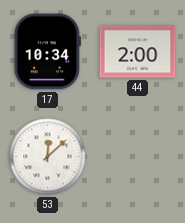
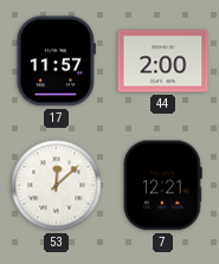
17: 10:34 -> 11:57
7: none -> 12:21
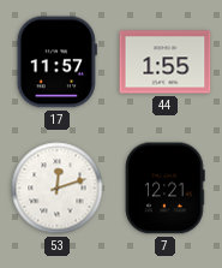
44: 2:00 -> 1:55
53: 12:08 -> 12:12
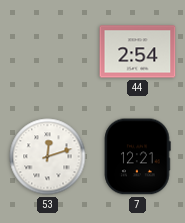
17: 11:57 -> none
44: 1:55 -> 2:54
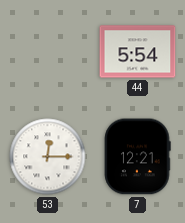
44: 2:54 -> 5:54
53: 12:12 -> 12:15
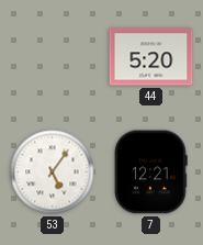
44: 5:54 -> 5:20
53: 12:15 -> 5:06
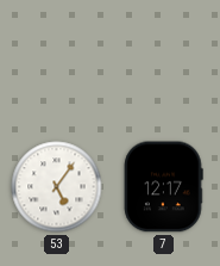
44: 5:20 -> none
7: 12:21 -> 12:17
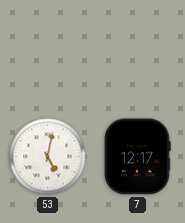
53: 5:06 -> 5:02
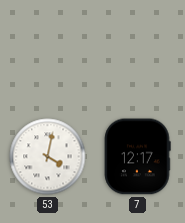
53: 5:02 -> 4:02
